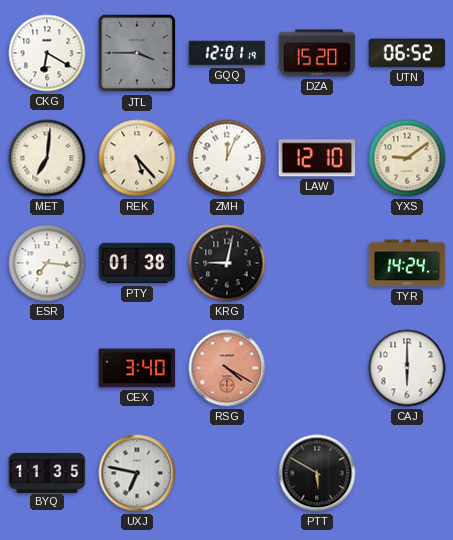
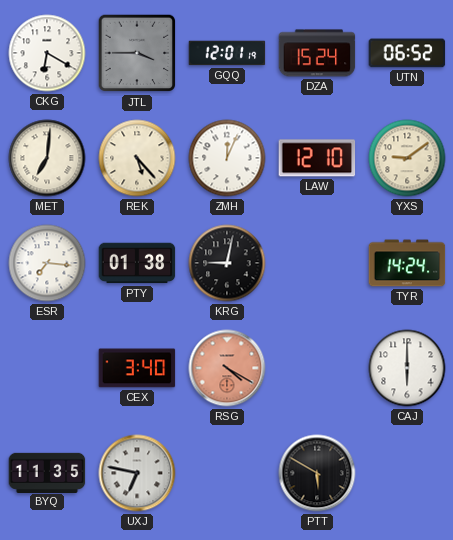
DZA: 15:20 -> 15:24
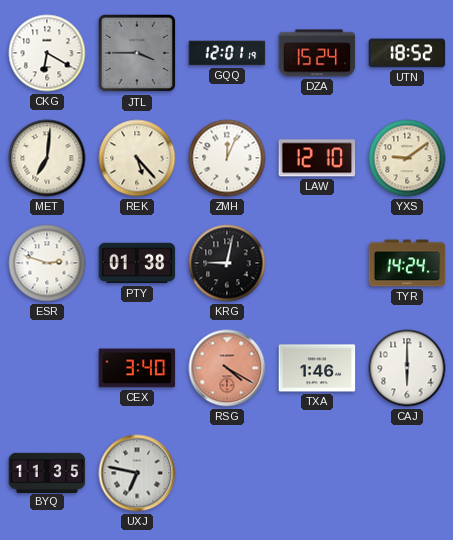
UTN: 06:52 -> 18:52
ESR: 7:16 -> 2:48
TXA: none -> 1:46
PTT: 5:50 -> none
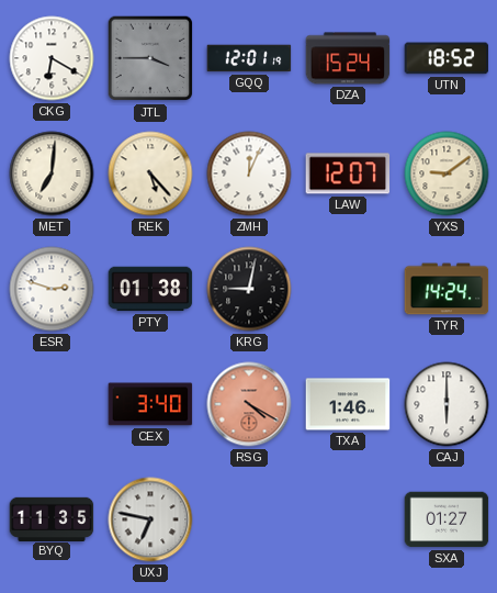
LAW: 12:10 -> 12:07
SXA: none -> 01:27
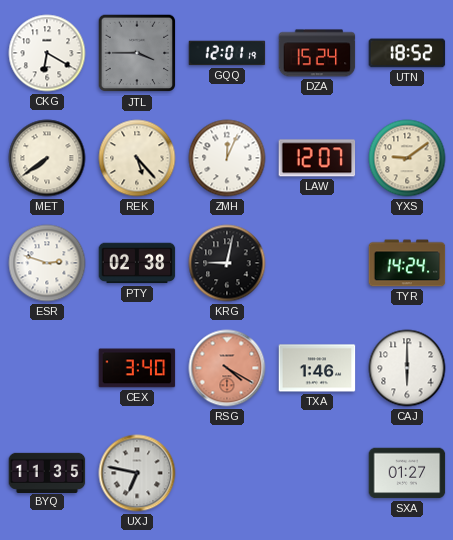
MET: 7:01 -> 7:39
PTY: 01:38 -> 02:38
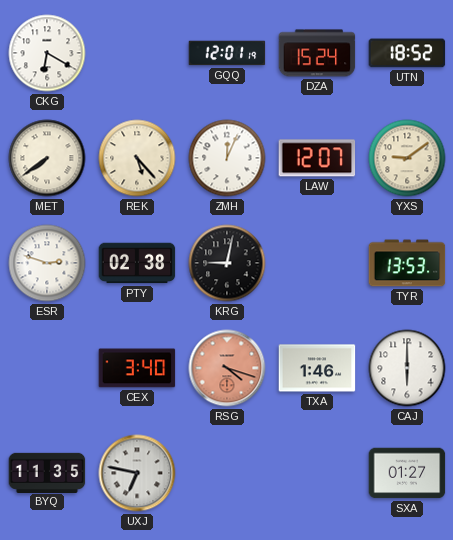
JTL: 3:45 -> none
TYR: 14:24 -> 13:53
RSG: 4:20 -> 4:18
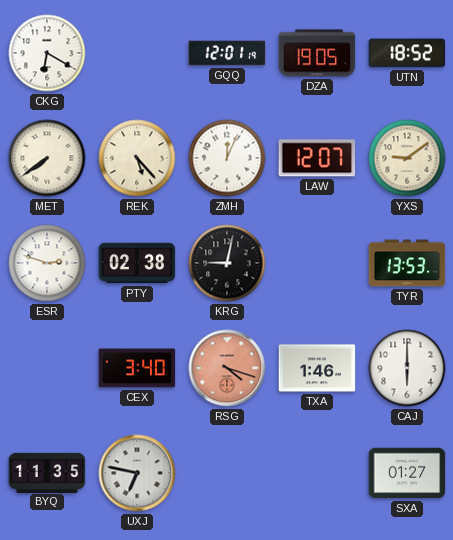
DZA: 15:24 -> 19:05
